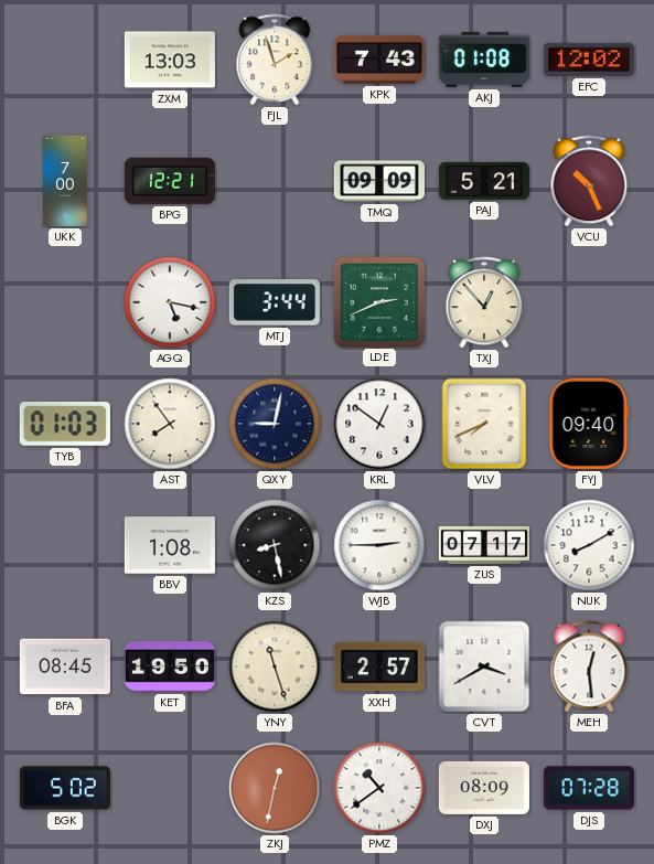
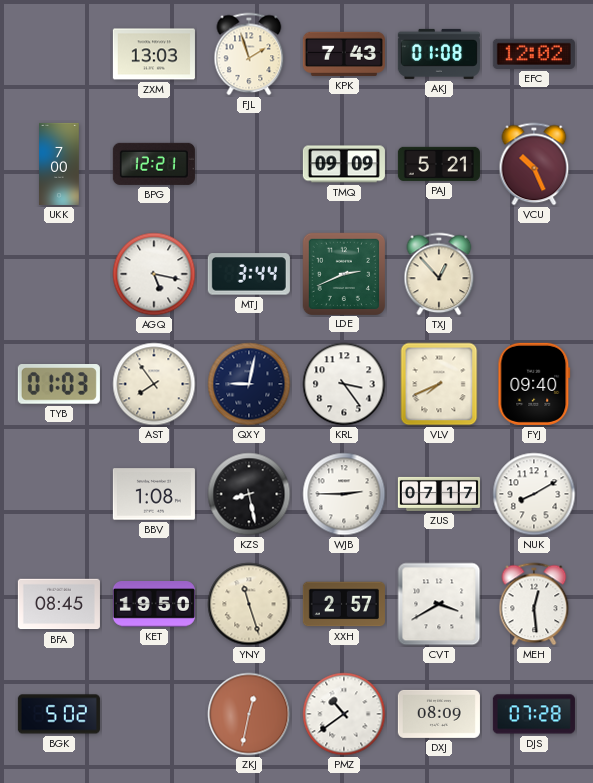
KRL: 12:51 -> 3:24
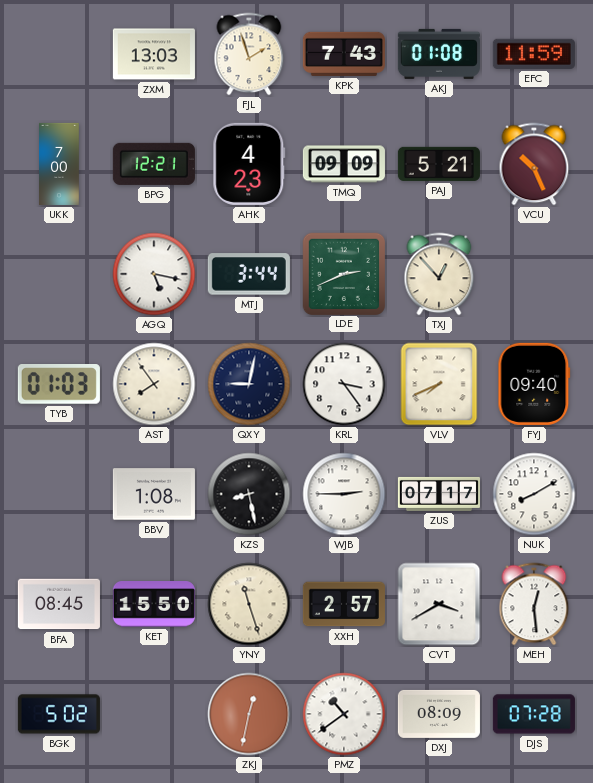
EFC: 12:02 -> 11:59
AHK: none -> 4:23
KET: 19:50 -> 15:50
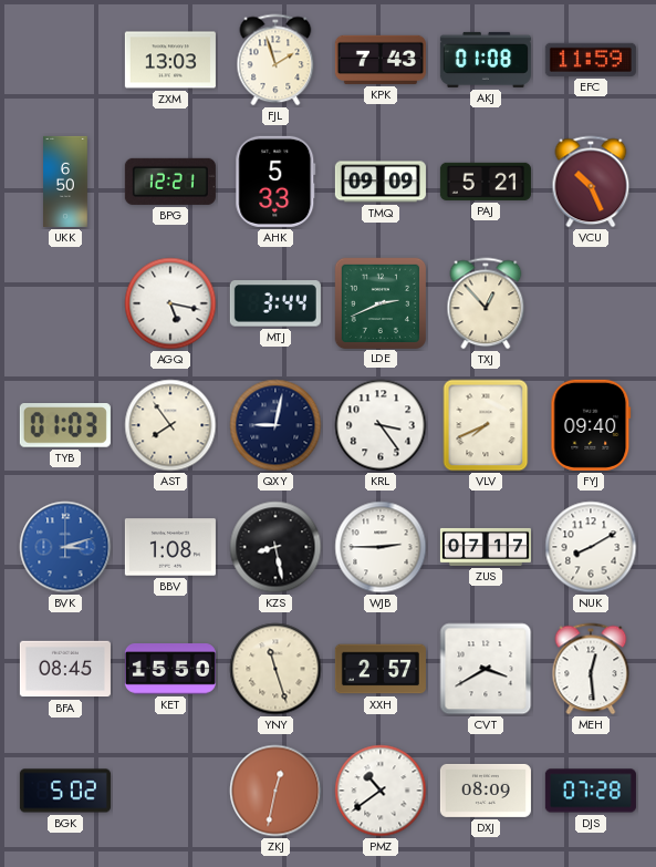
UKK: 7:00 -> 6:50
AHK: 4:23 -> 5:33
BVK: none -> 3:12
